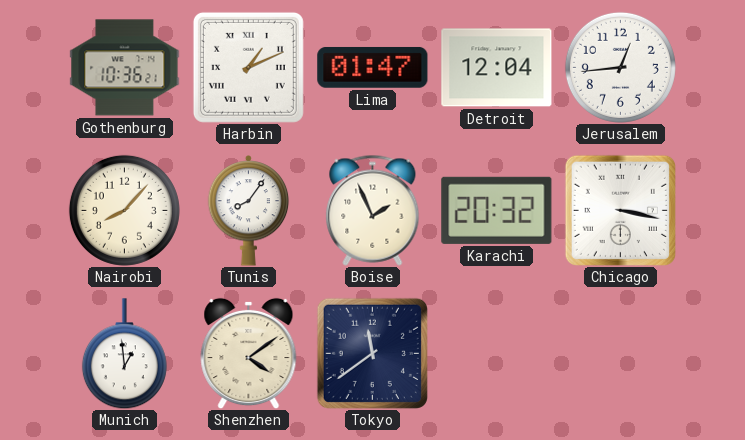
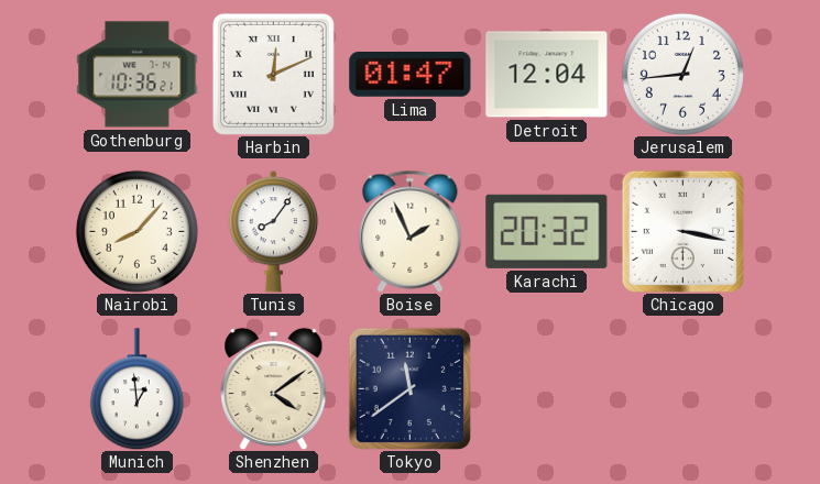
Harbin: 1:11 -> 12:11
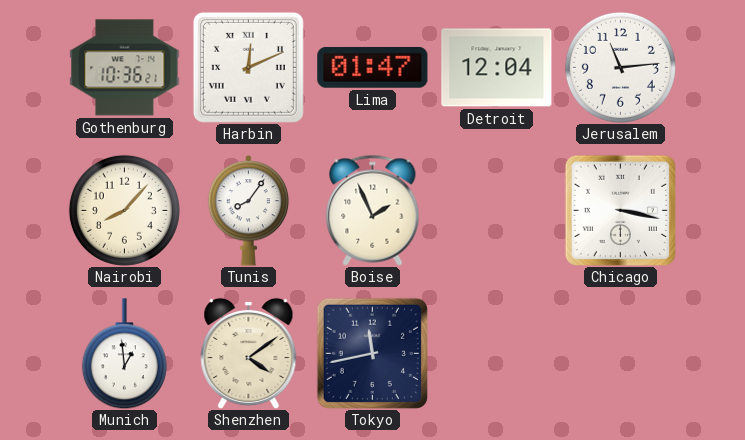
Jerusalem: 12:44 -> 11:14
Karachi: 20:32 -> none
Tokyo: 11:39 -> 11:43
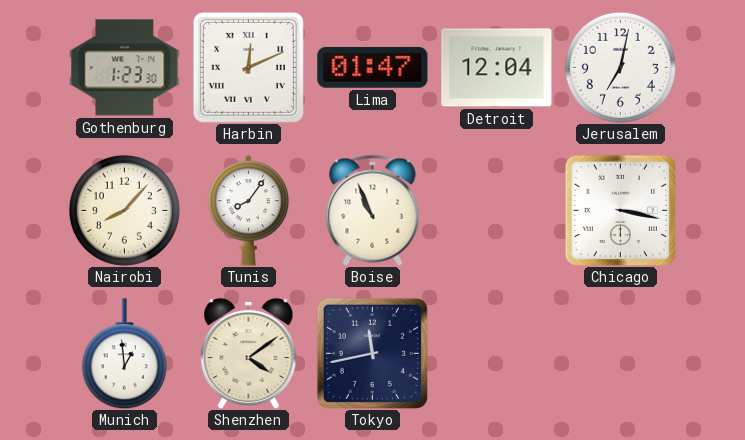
Gothenburg: 10:36 -> 1:23
Jerusalem: 11:14 -> 7:02
Boise: 1:56 -> 10:56
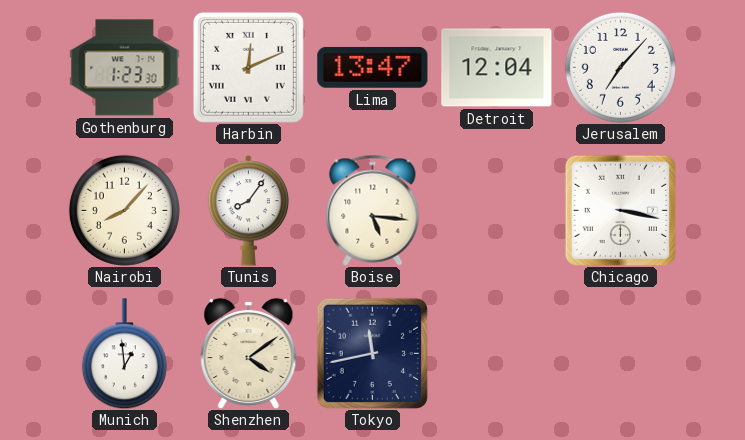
Lima: 01:47 -> 13:47
Jerusalem: 7:02 -> 7:07
Boise: 10:56 -> 5:16
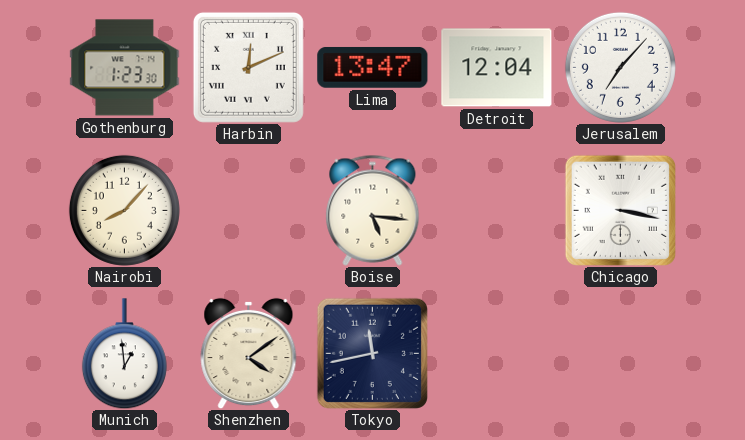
Tunis: 8:06 -> none
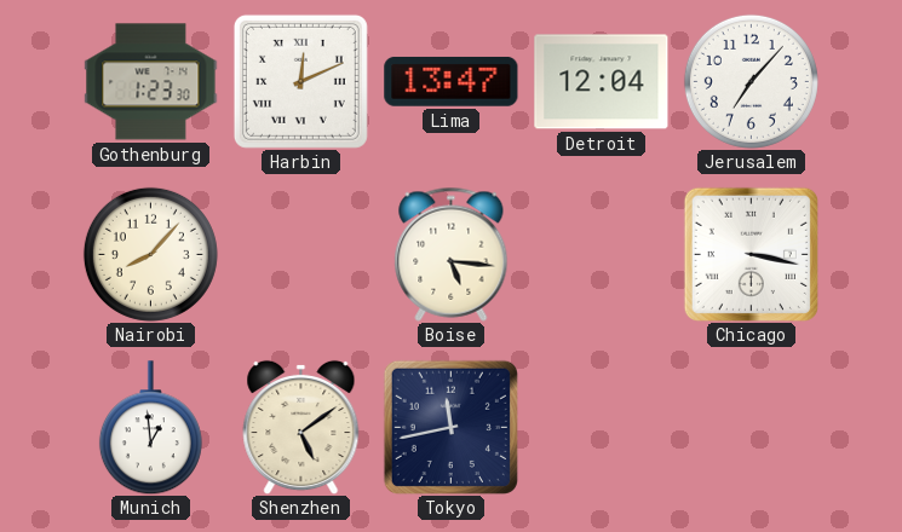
Shenzhen: 4:09 -> 5:09
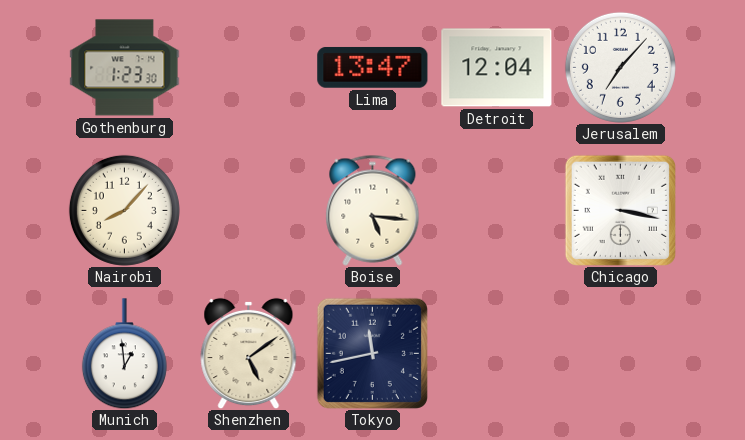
Harbin: 12:11 -> none
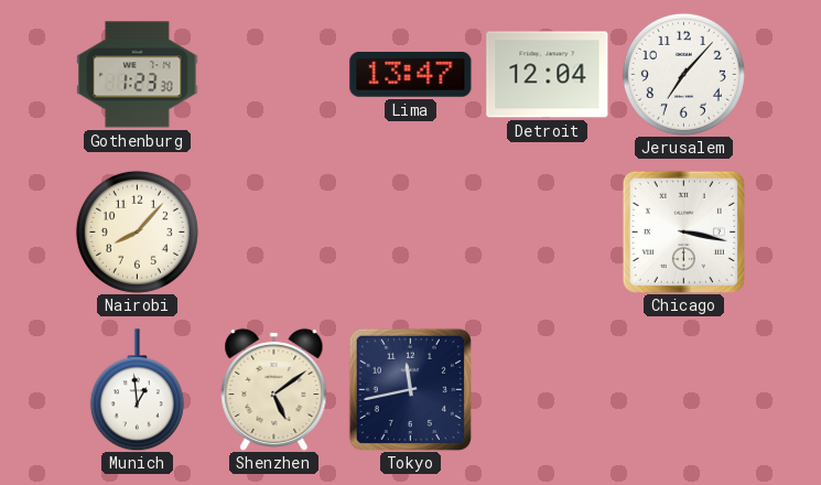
Boise: 5:16 -> none
